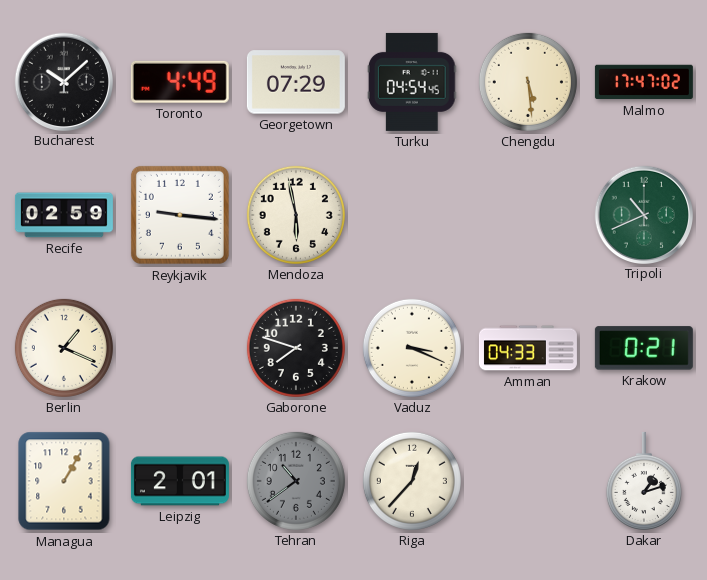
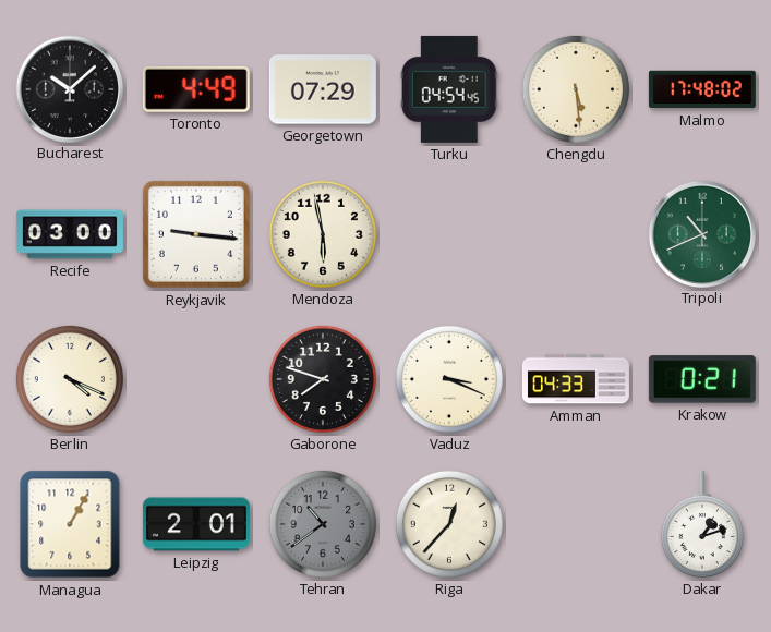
Malmo: 17:47 -> 17:48
Recife: 02:59 -> 03:00
Berlin: 1:19 -> 4:19
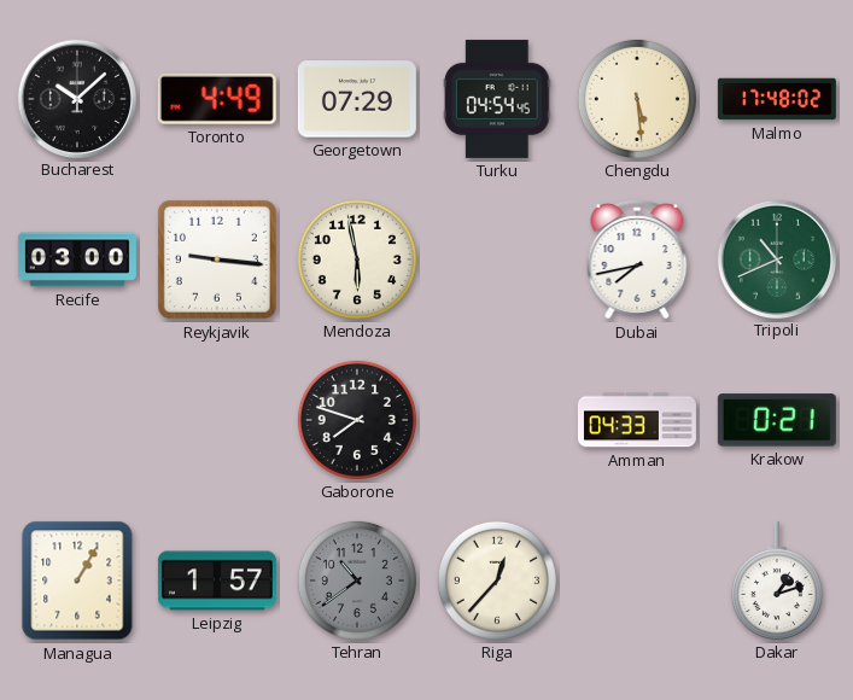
Dubai: none -> 7:43
Berlin: 4:19 -> none
Vaduz: 3:19 -> none
Leipzig: 2:01 -> 1:57
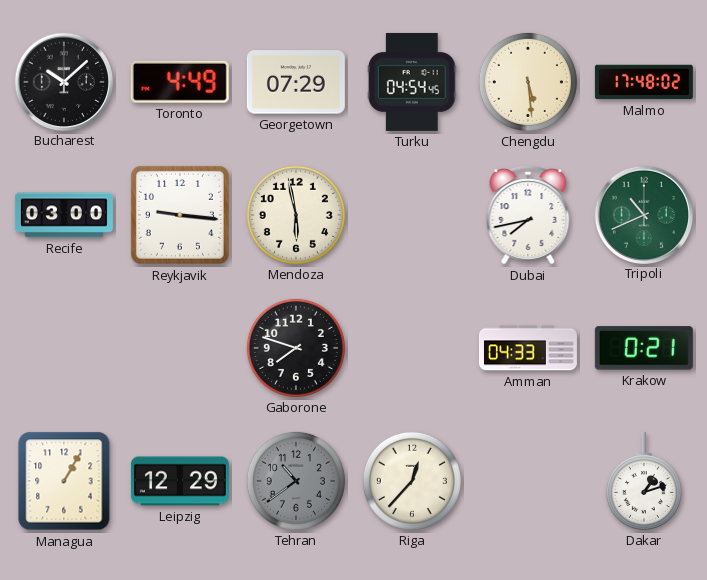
Leipzig: 1:57 -> 12:29
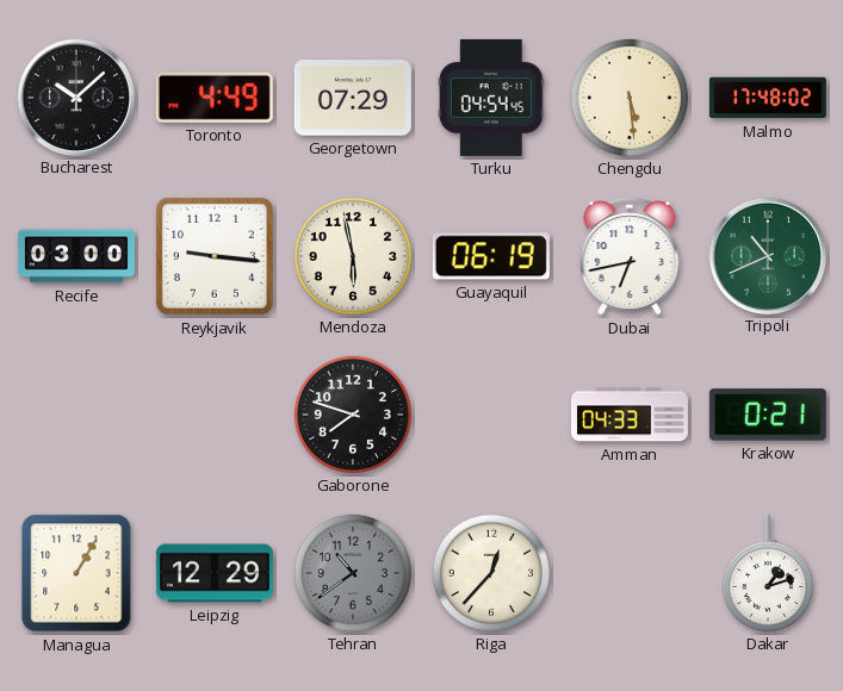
Guayaquil: none -> 06:19
Dubai: 7:43 -> 6:43
